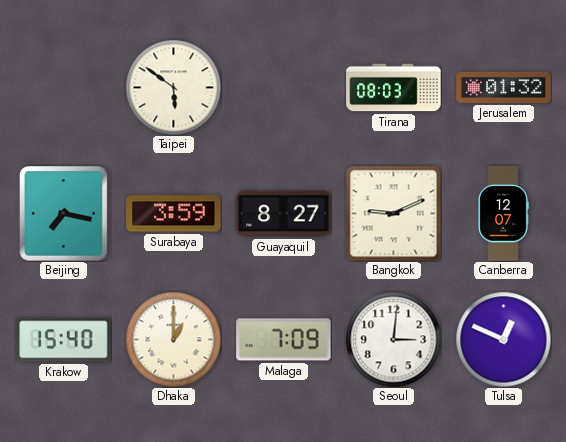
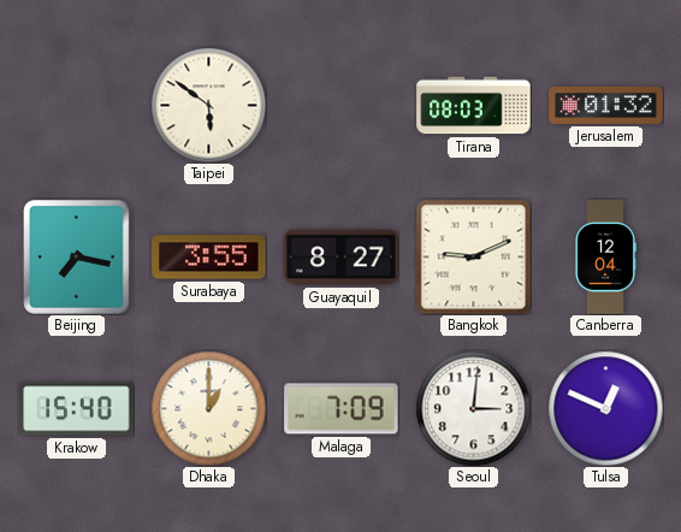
Surabaya: 3:59 -> 3:55
Canberra: 12:07 -> 12:04
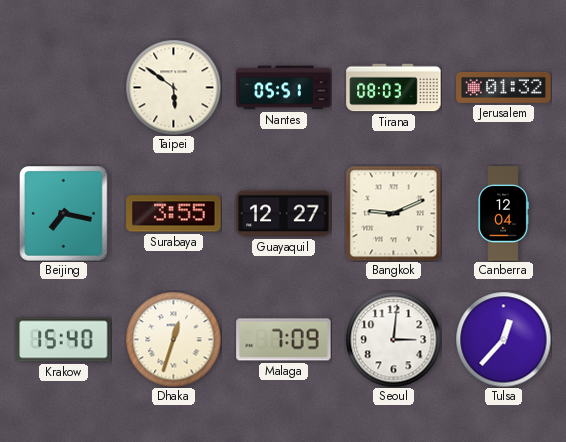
Nantes: none -> 05:51
Guayaquil: 8:27 -> 12:27
Dhaka: 1:00 -> 12:33
Tulsa: 12:49 -> 12:37
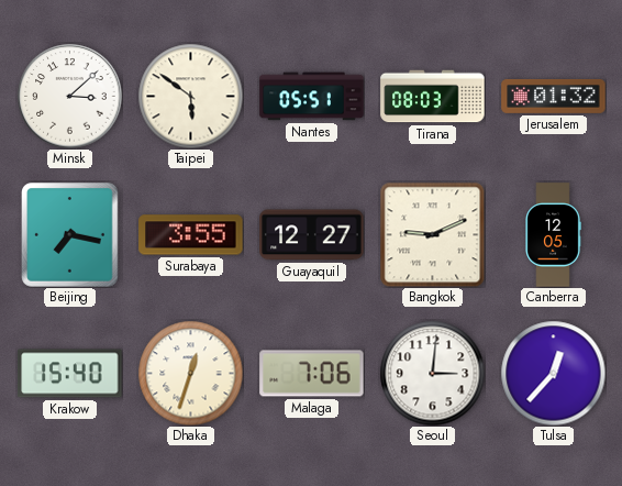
Minsk: none -> 3:08
Canberra: 12:04 -> 12:05
Malaga: 7:09 -> 7:06
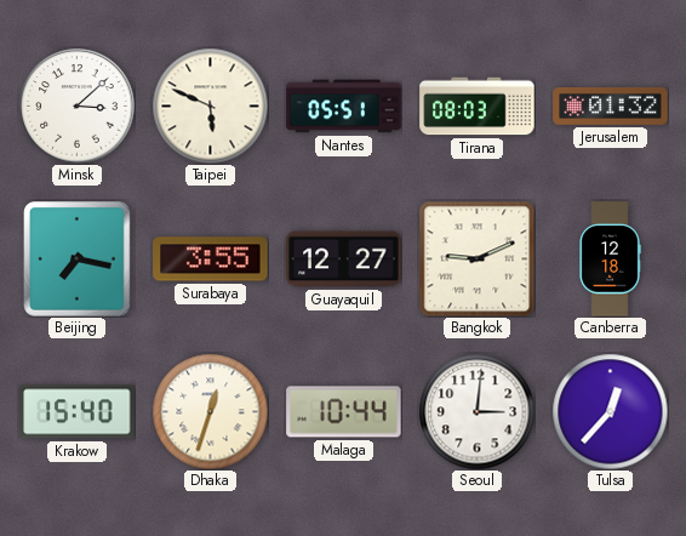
Taipei: 5:51 -> 5:49
Canberra: 12:05 -> 12:18
Malaga: 7:06 -> 10:44
